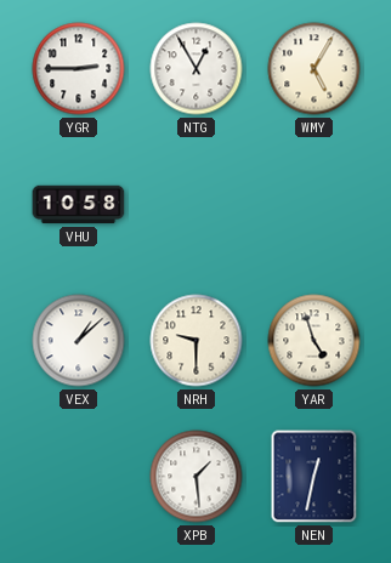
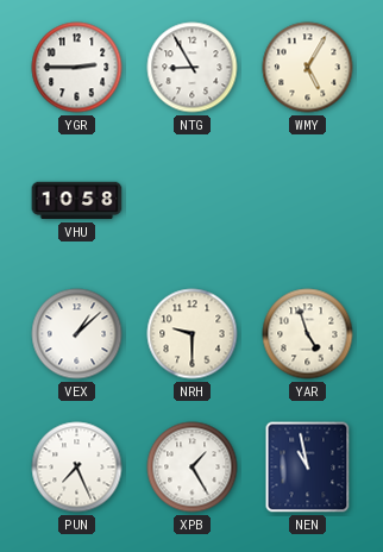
NTG: 12:55 -> 8:55
PUN: none -> 7:26
XPB: 1:29 -> 1:25
NEN: 12:32 -> 10:58
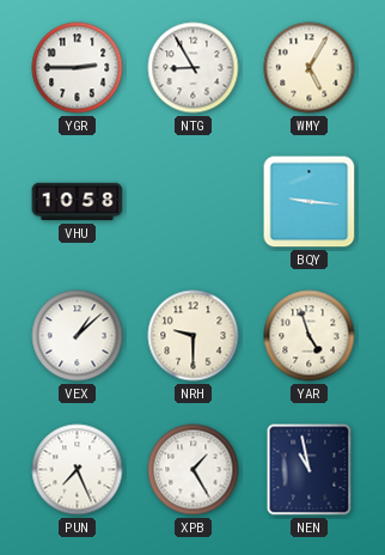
BQY: none -> 9:16
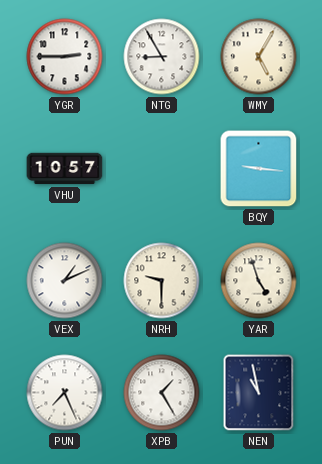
VHU: 10:58 -> 10:57
VEX: 1:08 -> 1:11
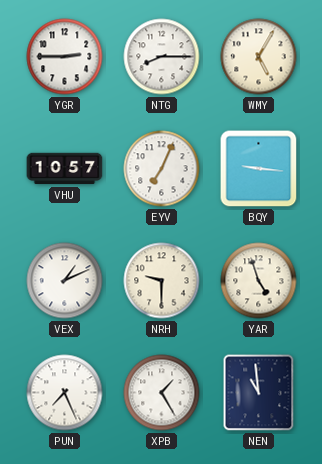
NTG: 8:55 -> 8:15
EYV: none -> 7:04
NEN: 10:58 -> 10:59
